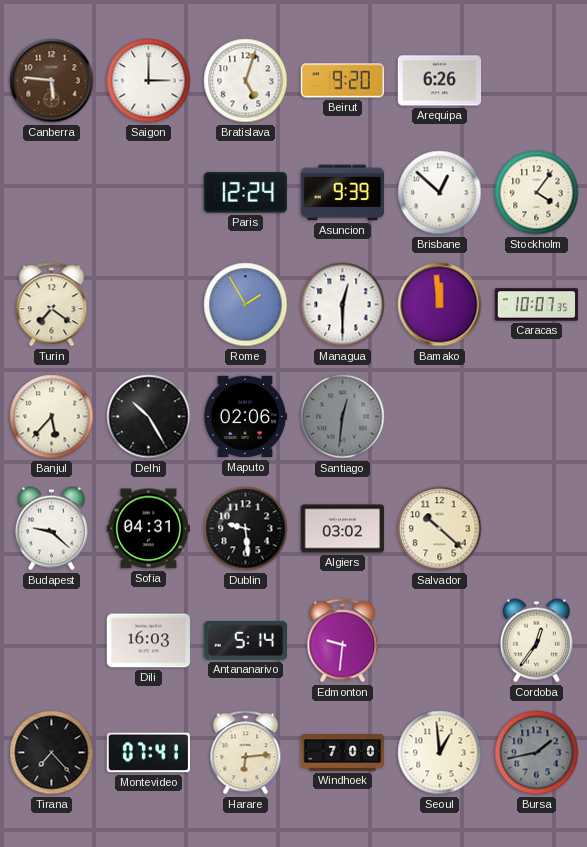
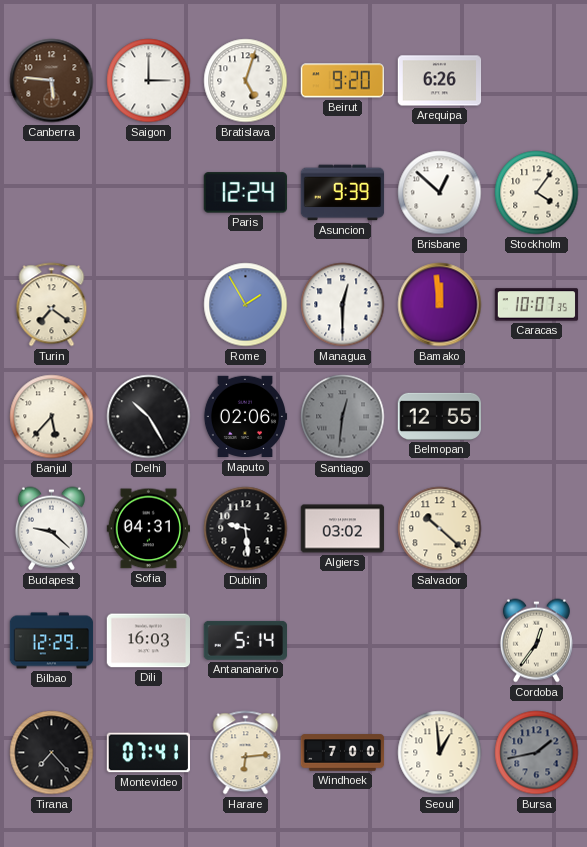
Belmopan: none -> 12:55
Bilbao: none -> 12:29
Edmonton: 9:31 -> none
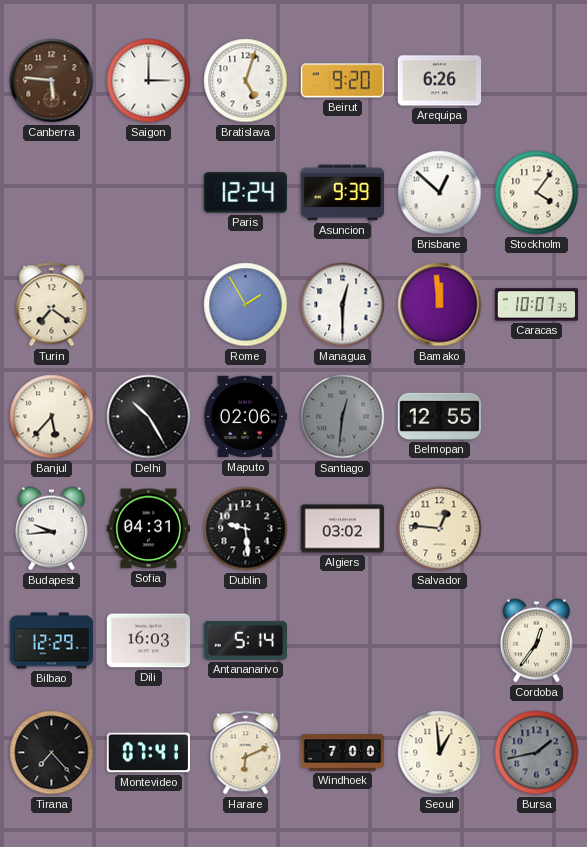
Budapest: 9:22 -> 9:44
Salvador: 10:22 -> 12:46
Harare: 6:14 -> 6:11
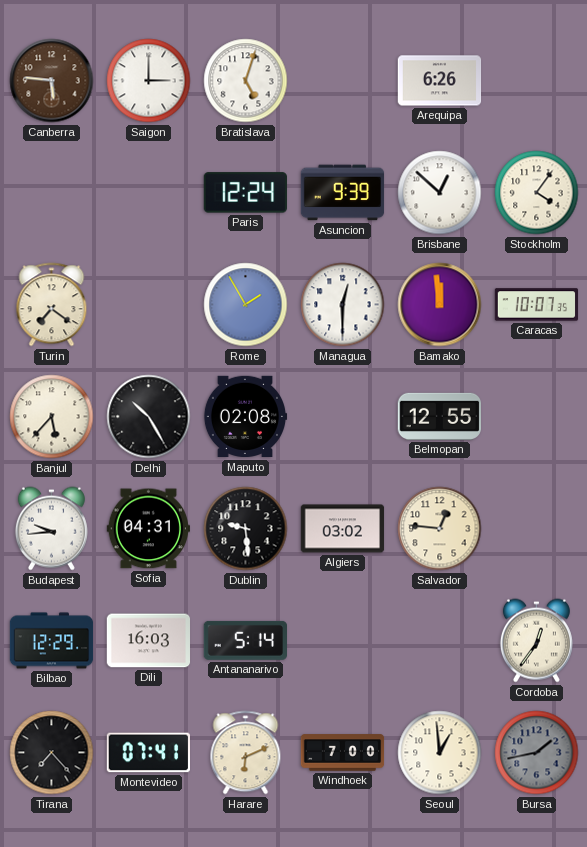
Beirut: 9:20 -> none
Maputo: 02:06 -> 02:08
Santiago: 12:31 -> none
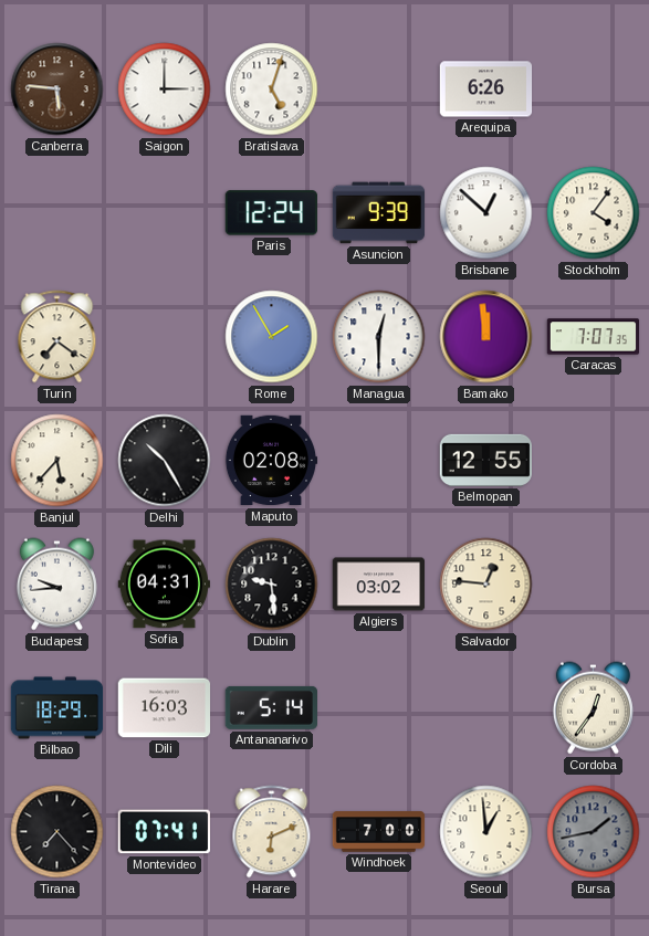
Caracas: 10:07 -> 7:07
Bilbao: 12:29 -> 18:29
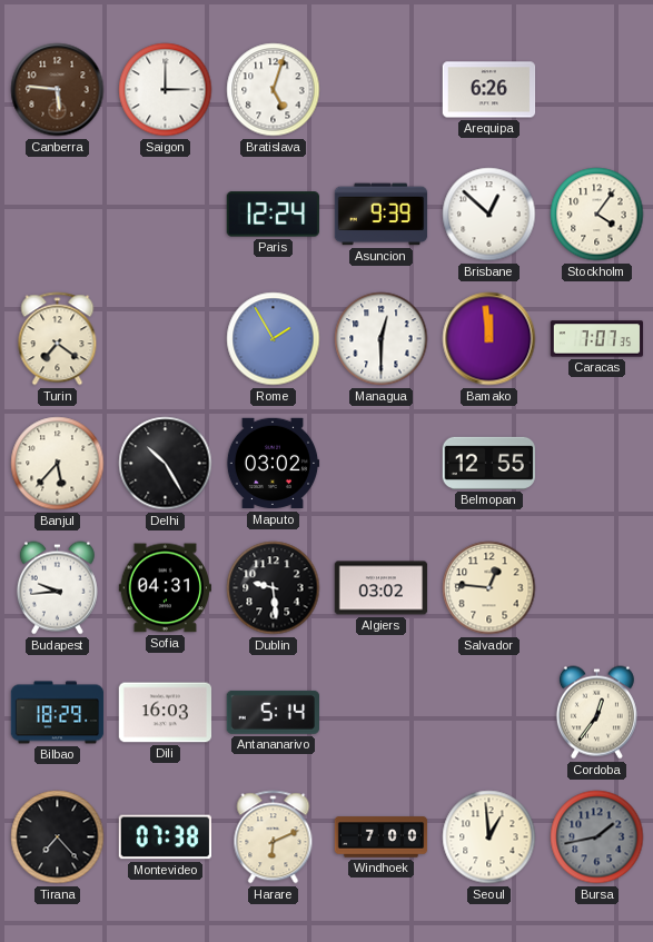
Maputo: 02:08 -> 03:02
Montevideo: 07:41 -> 07:38
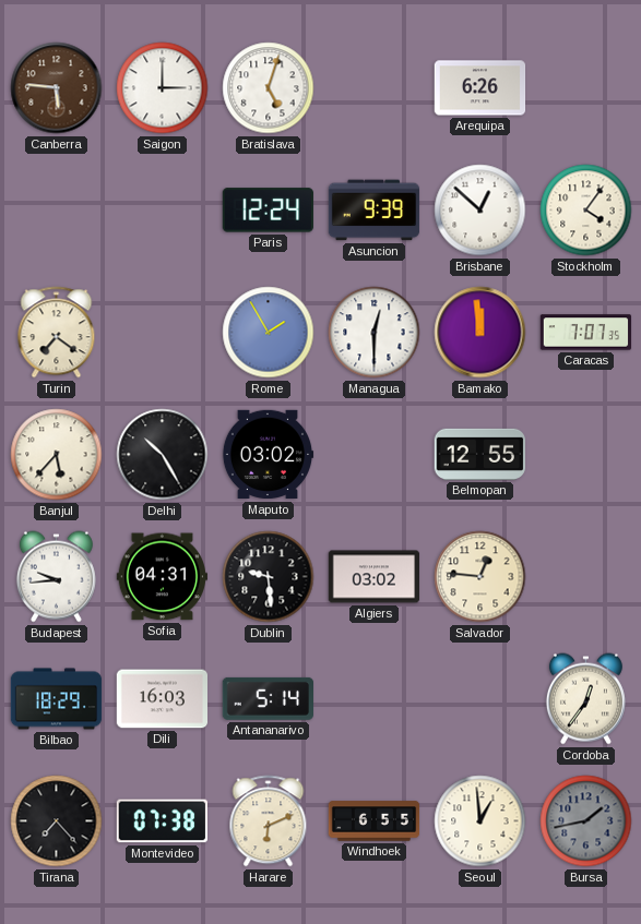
Windhoek: 7:00 -> 6:55
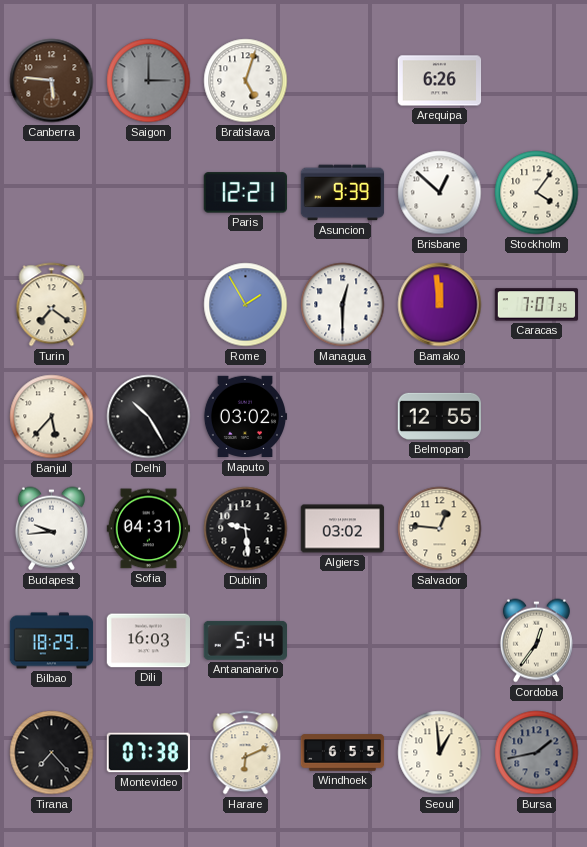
Saigon dial: white -> grey
Paris: 12:24 -> 12:21
